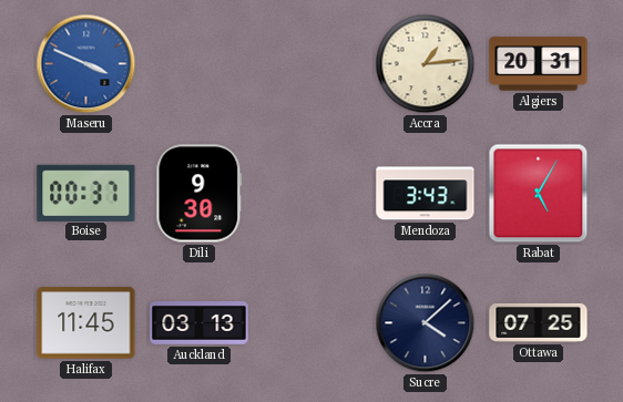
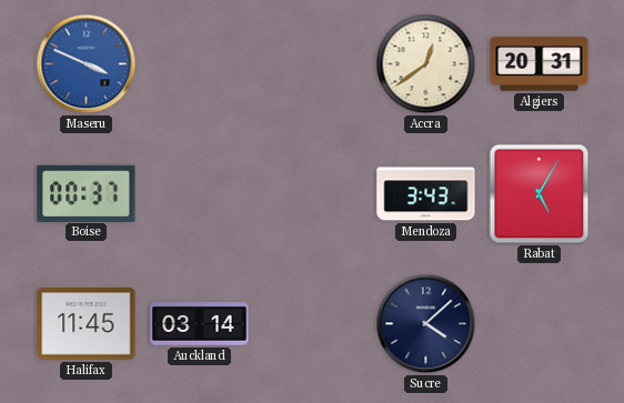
Accra: 1:14 -> 12:39
Dili: 9:30 -> none
Auckland: 03:13 -> 03:14
Ottawa: 07:25 -> none
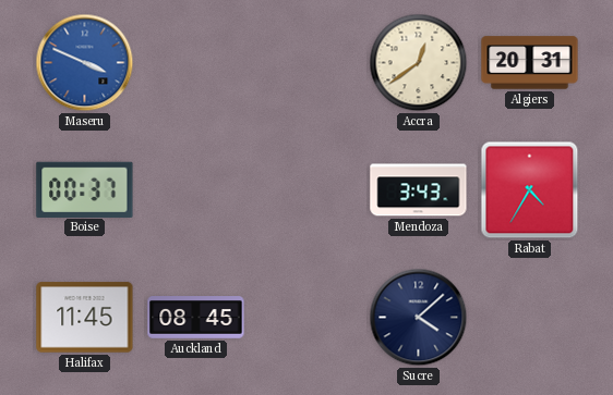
Rabat: 5:05 -> 4:35
Auckland: 03:14 -> 08:45
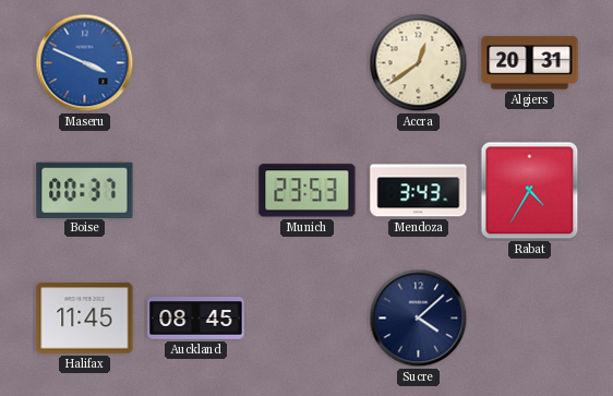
Munich: none -> 23:53
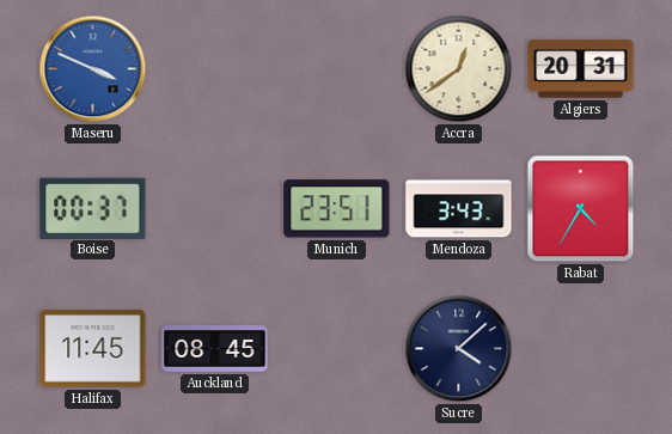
Munich: 23:53 -> 23:51
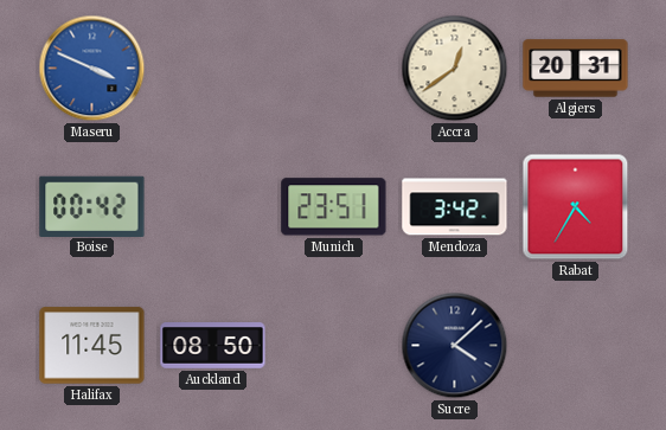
Boise: 00:37 -> 00:42
Mendoza: 3:43 -> 3:42
Auckland: 08:45 -> 08:50
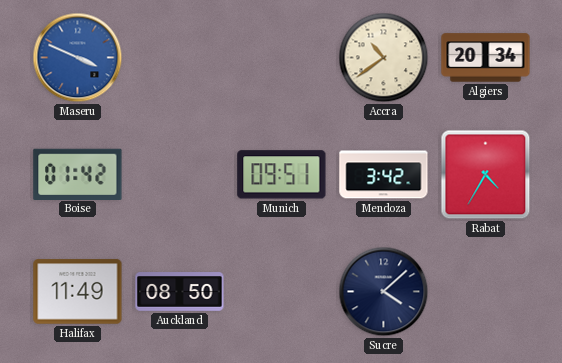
Accra: 12:39 -> 10:39
Algiers: 20:31 -> 20:34
Boise: 00:42 -> 01:42
Munich: 23:51 -> 09:51
Halifax: 11:45 -> 11:49
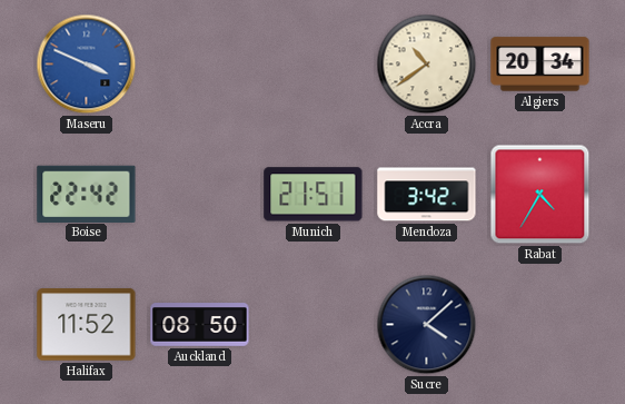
Boise: 01:42 -> 22:42
Munich: 09:51 -> 21:51
Halifax: 11:49 -> 11:52
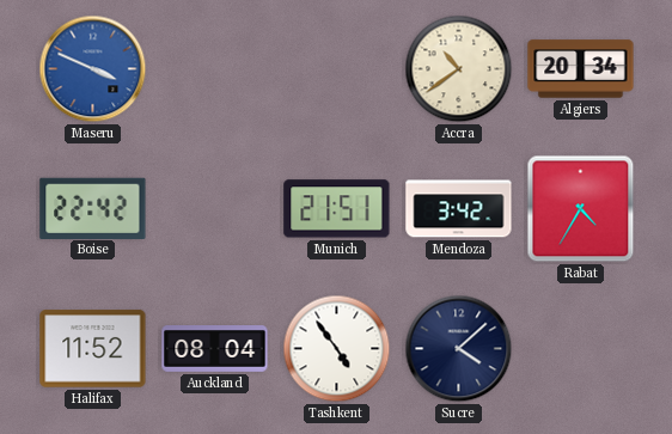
Auckland: 08:50 -> 08:04
Tashkent: none -> 4:54
